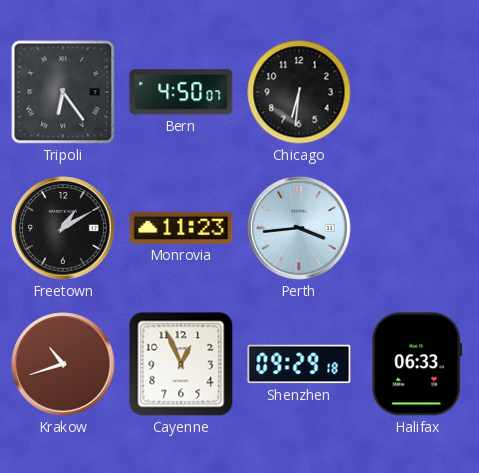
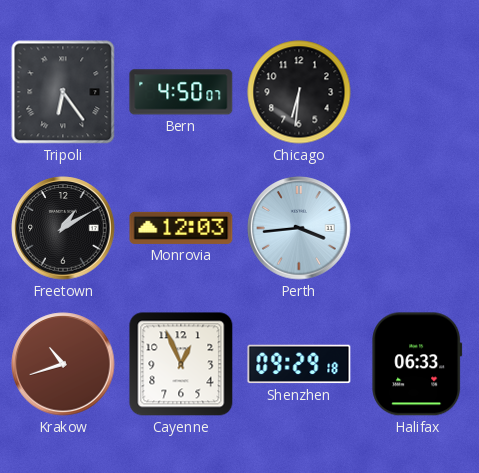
Monrovia: 11:23 -> 12:03
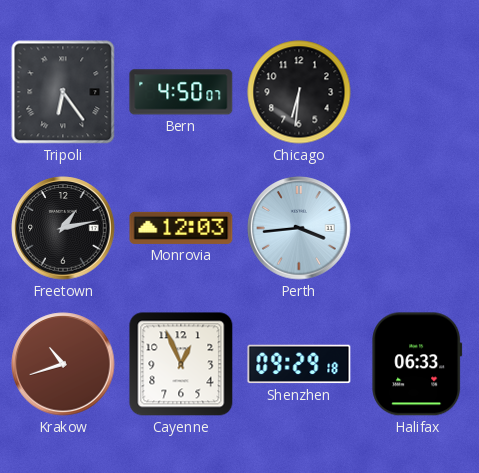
Freetown: 1:10 -> 1:13
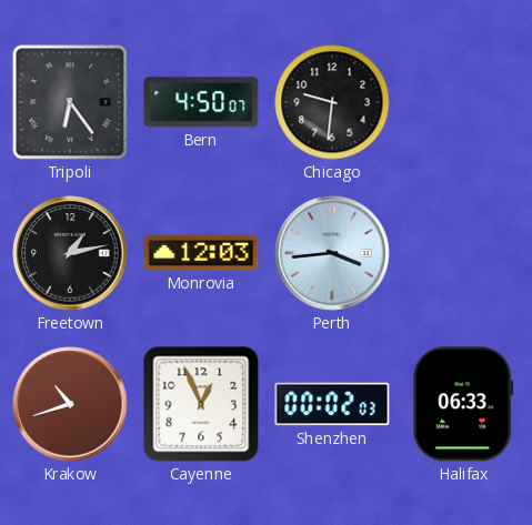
Chicago: 6:31 -> 9:31
Shenzhen: 09:29 -> 00:02
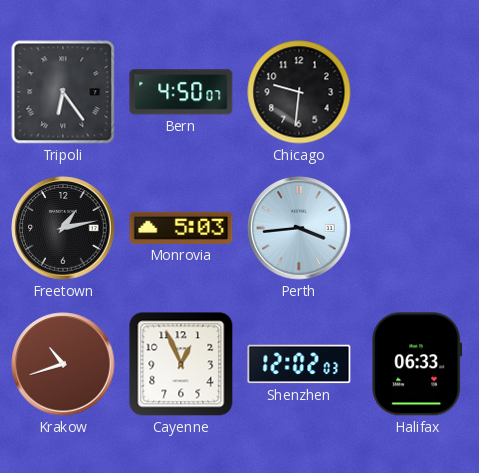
Monrovia: 12:03 -> 5:03
Shenzhen: 00:02 -> 12:02
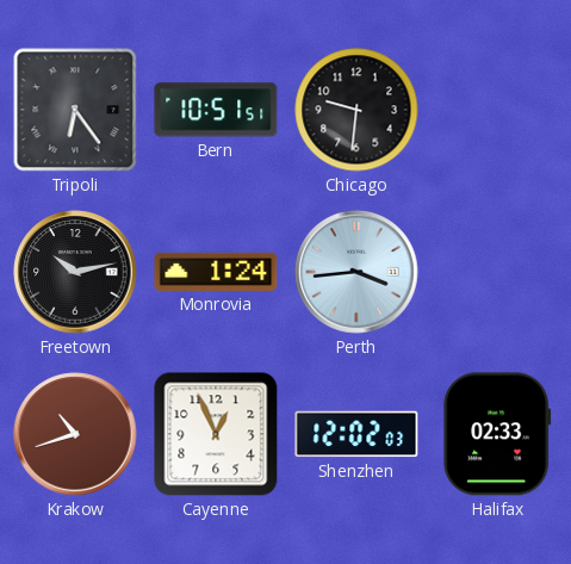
Bern: 4:50 -> 10:51
Freetown: 1:13 -> 10:13
Monrovia: 5:03 -> 1:24
Halifax: 06:33 -> 02:33
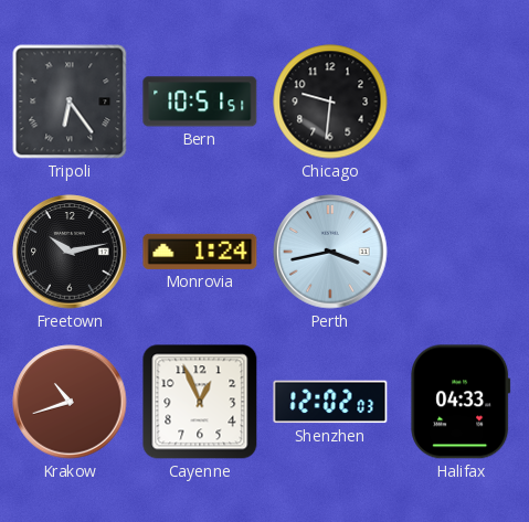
Perth: 3:44 -> 3:43
Halifax: 02:33 -> 04:33
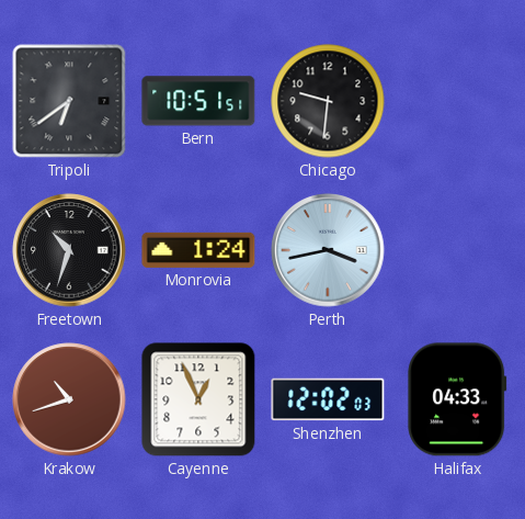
Tripoli: 6:24 -> 6:39
Freetown: 10:13 -> 10:33
